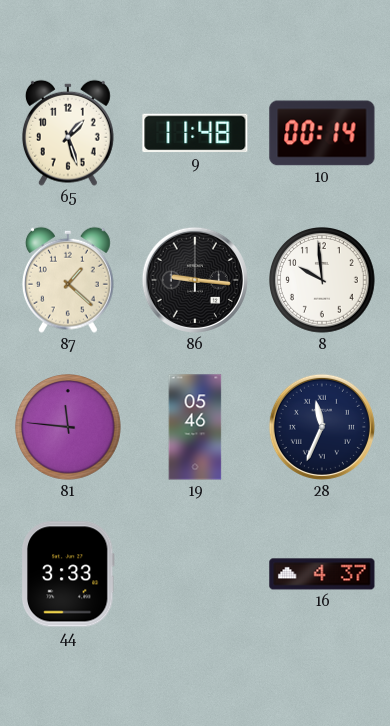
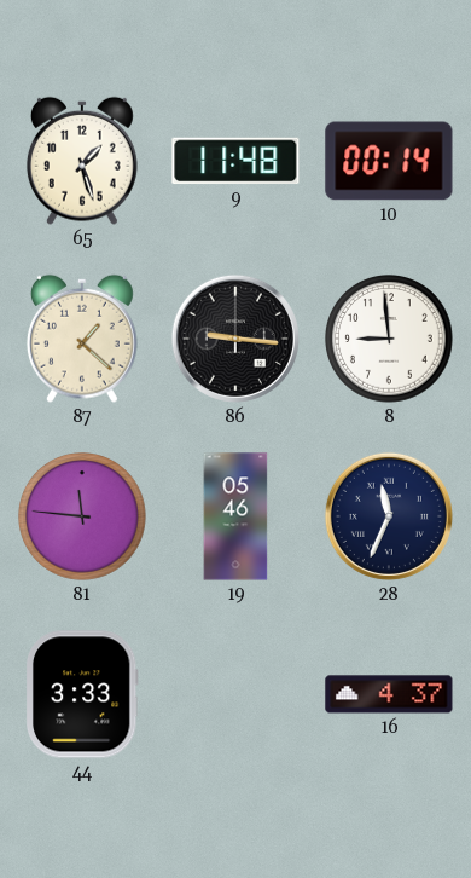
8: 9:59 -> 8:59
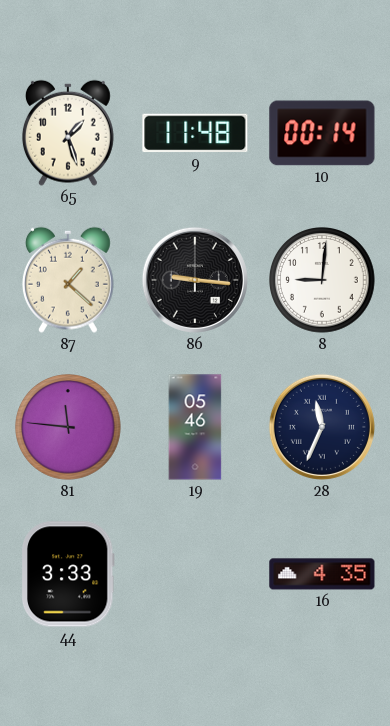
8: 8:59 -> 9:01
16: 4:37 -> 4:35
